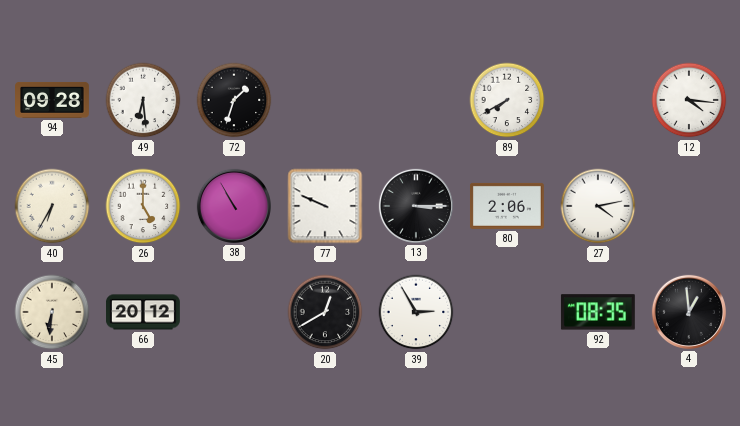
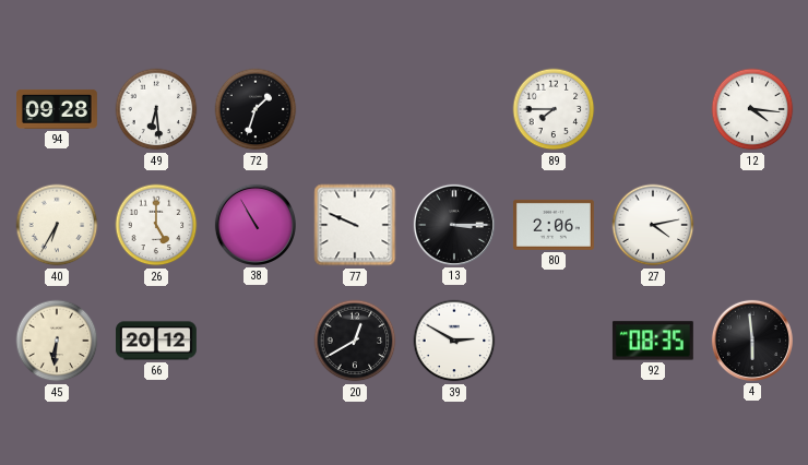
89: 7:40 -> 7:45
39: 2:55 -> 2:50
4: 12:59 -> 5:59
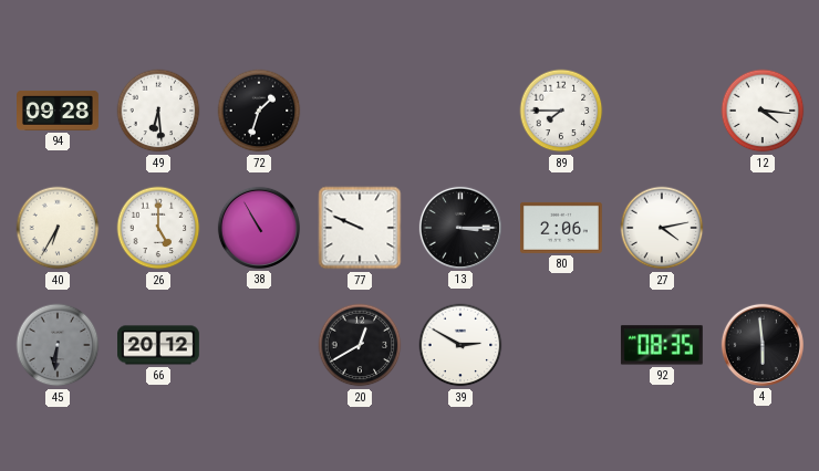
45 dial: cream -> grey
